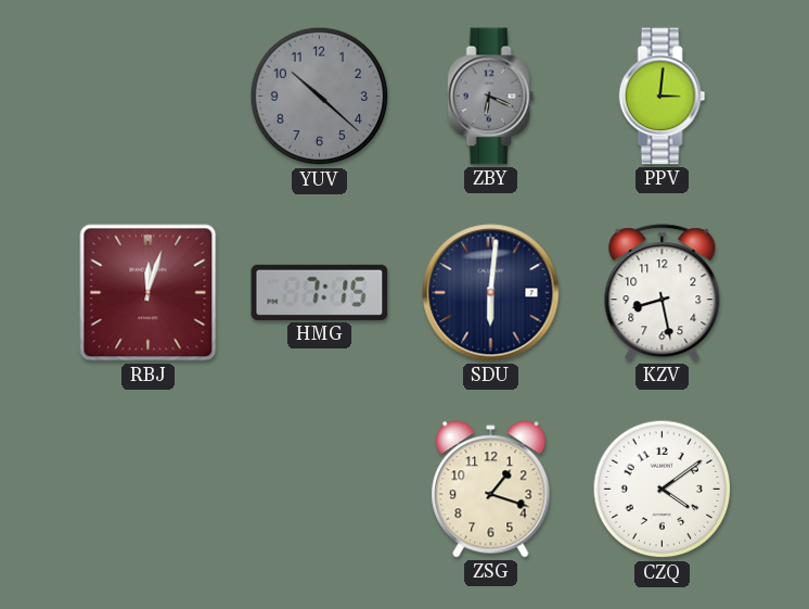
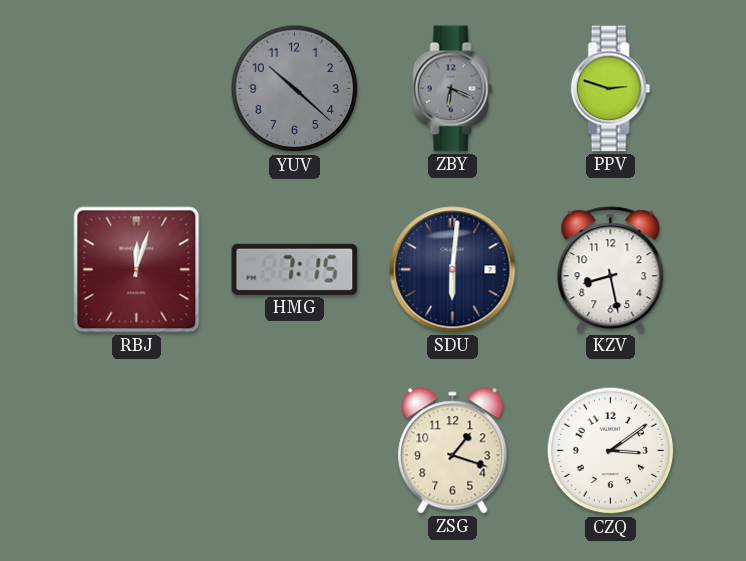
PPV: 3:01 -> 2:48
CZQ: 4:09 -> 3:09
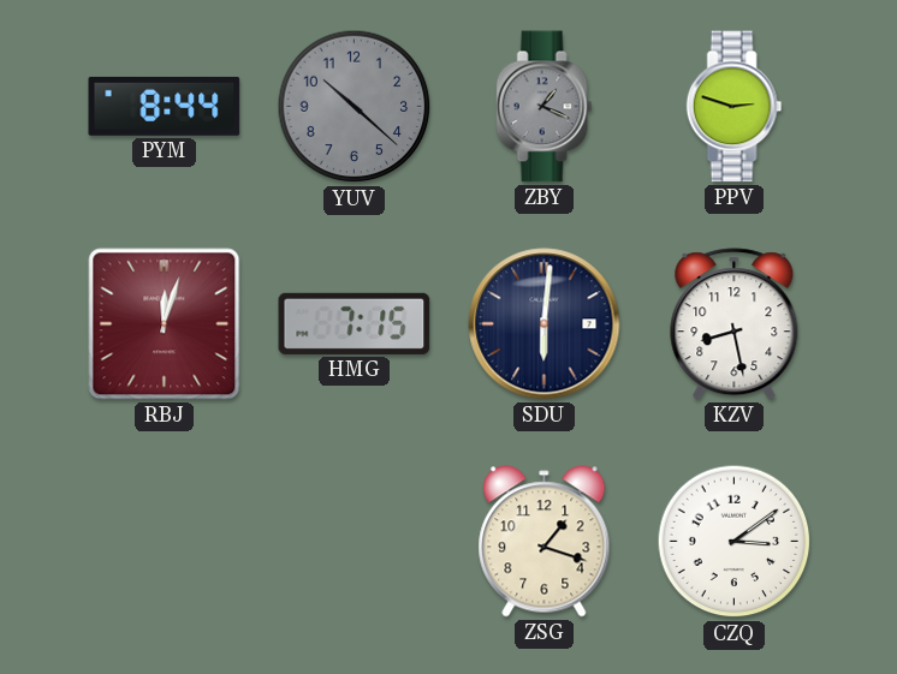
PYM: none -> 8:44
ZBY: 6:19 -> 1:19
